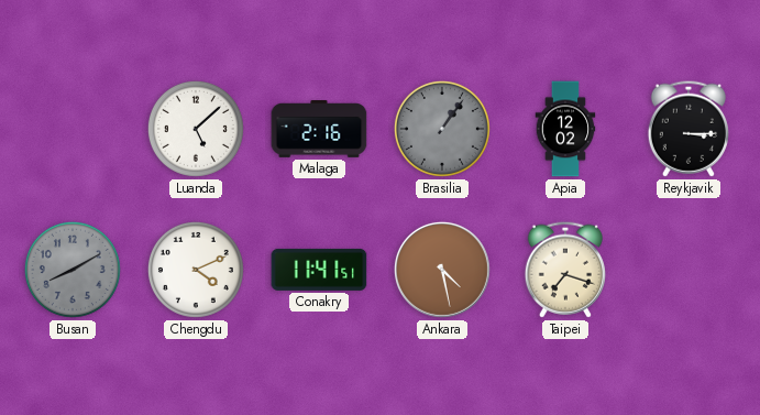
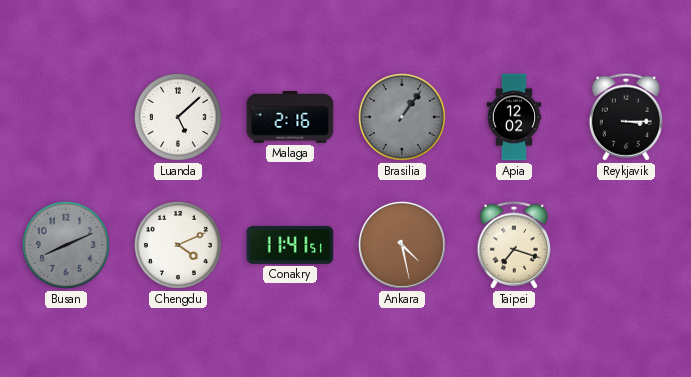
Busan: 8:10 -> 8:11
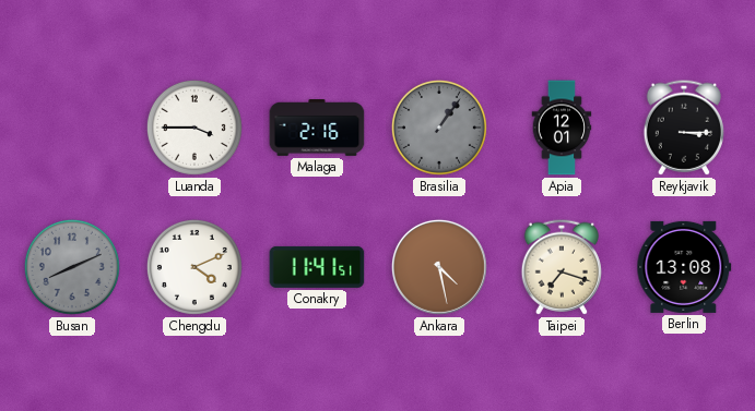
Luanda: 5:08 -> 3:45
Apia: 12:02 -> 12:01
Berlin: none -> 13:08
